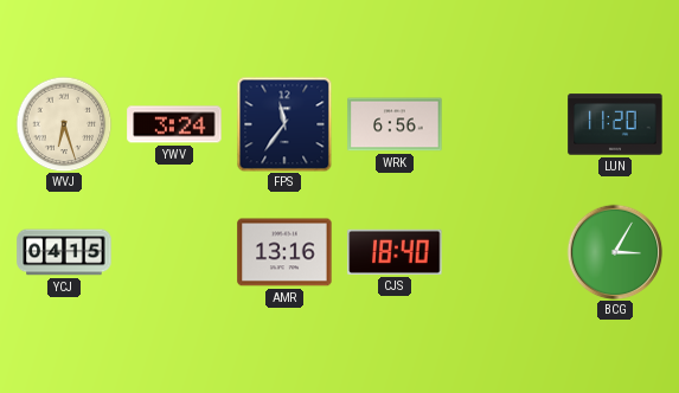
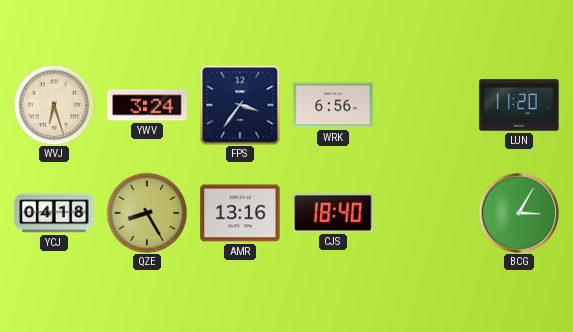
FPS: 11:36 -> 3:36
YCJ: 04:15 -> 04:18
QZE: none -> 8:25
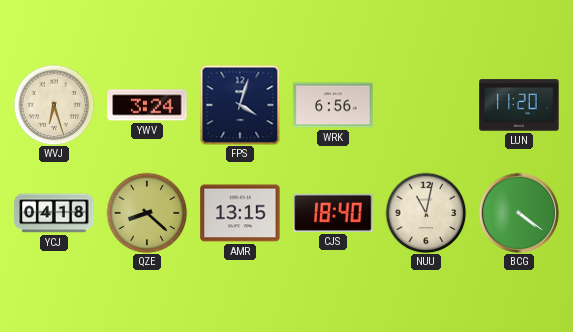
FPS: 3:36 -> 4:03
QZE: 8:25 -> 8:22
AMR: 13:16 -> 13:15
NUU: none -> 11:02
BCG: 3:05 -> 4:21
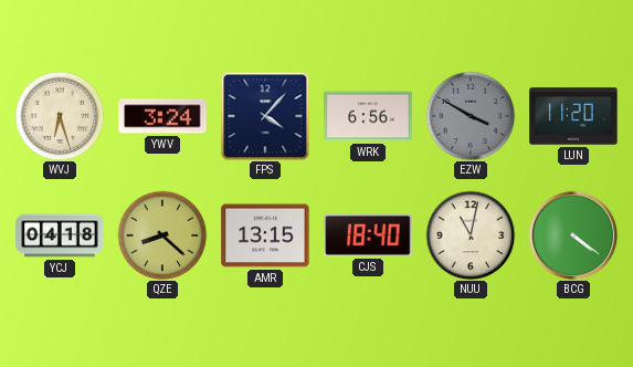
FPS: 4:03 -> 4:07
EZW: none -> 3:50
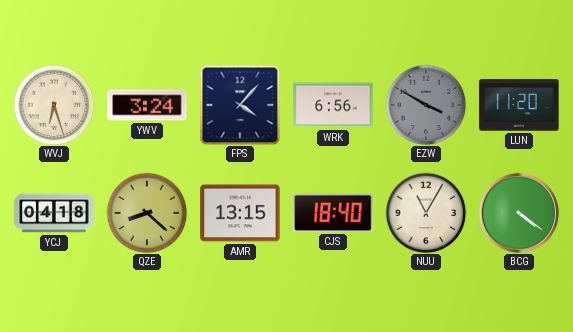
NUU: 11:02 -> 11:05
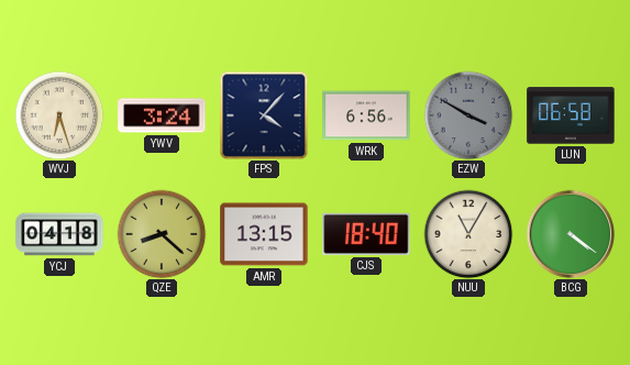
LUN: 11:20 -> 06:58
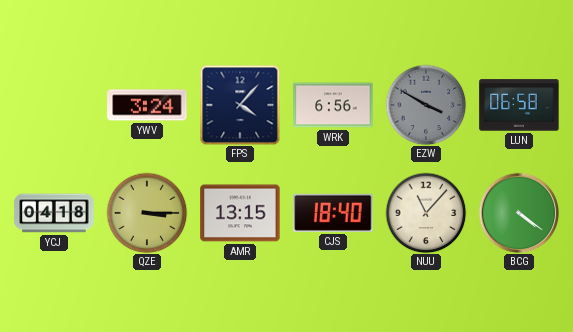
WVJ: 6:27 -> none
QZE: 8:22 -> 3:15
NUU: 11:05 -> 11:07
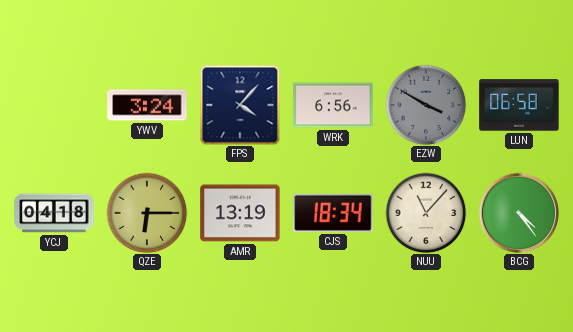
QZE: 3:15 -> 6:15
AMR: 13:15 -> 13:19
CJS: 18:40 -> 18:34
BCG: 4:21 -> 4:24
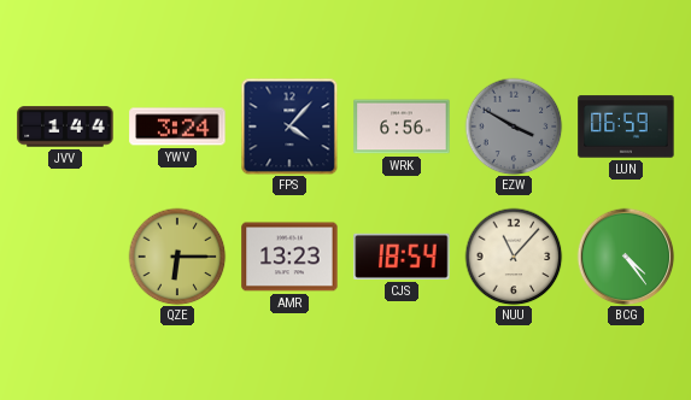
JVV: none -> 1:44
LUN: 06:58 -> 06:59
YCJ: 04:18 -> none
AMR: 13:19 -> 13:23
CJS: 18:34 -> 18:54
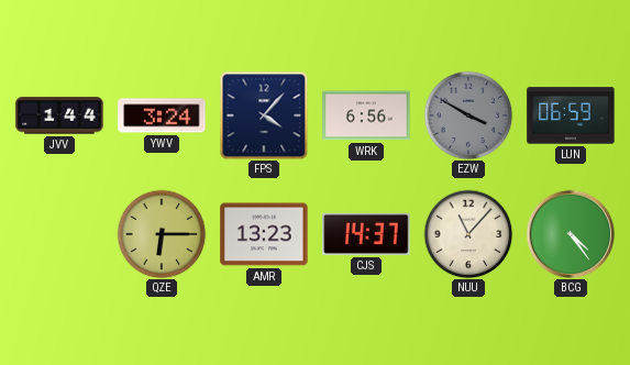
CJS: 18:54 -> 14:37
